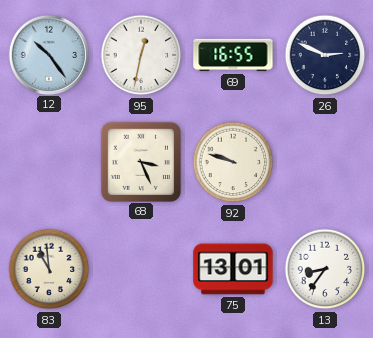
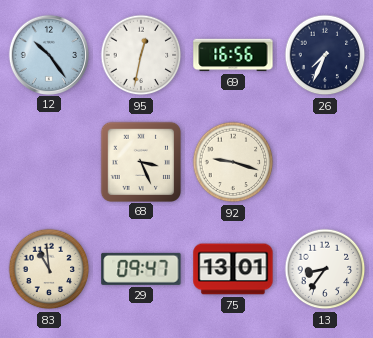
69: 16:55 -> 16:56
26: 2:49 -> 7:34
92: 9:48 -> 9:18
29: none -> 09:47
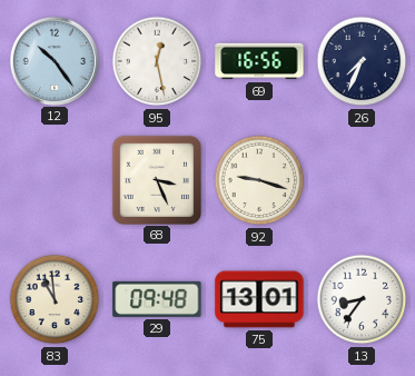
95: 12:32 -> 12:28
29: 09:47 -> 09:48
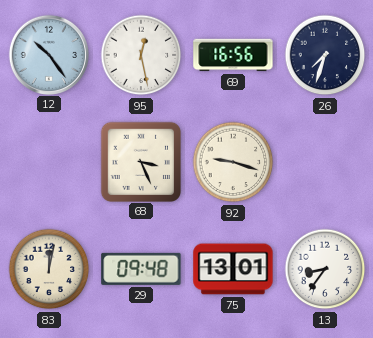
26: 7:34 -> 7:33
83: 10:59 -> 12:02
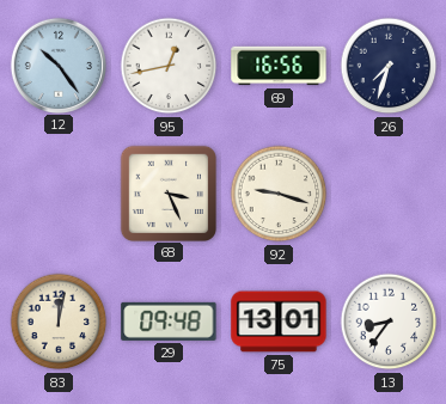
95: 12:28 -> 12:43
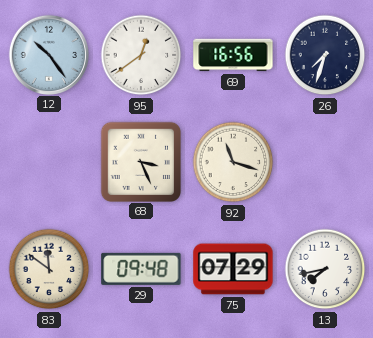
95: 12:43 -> 12:39
92: 9:18 -> 11:18
83: 12:02 -> 11:51
75: 13:01 -> 07:29
13: 8:36 -> 7:43
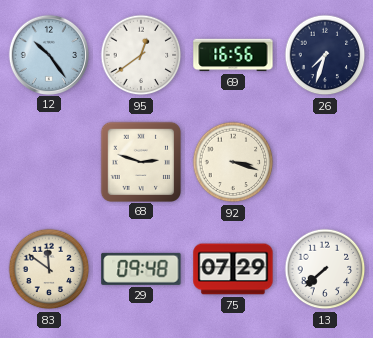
68: 3:26 -> 2:48
92: 11:18 -> 3:18
13: 7:43 -> 7:38
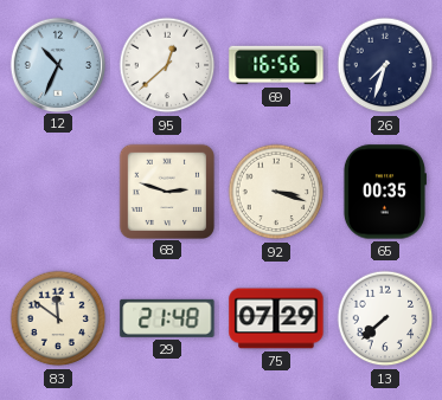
12: 10:24 -> 10:34
95: 12:39 -> 12:38
65: none -> 00:35
29: 09:48 -> 21:48
